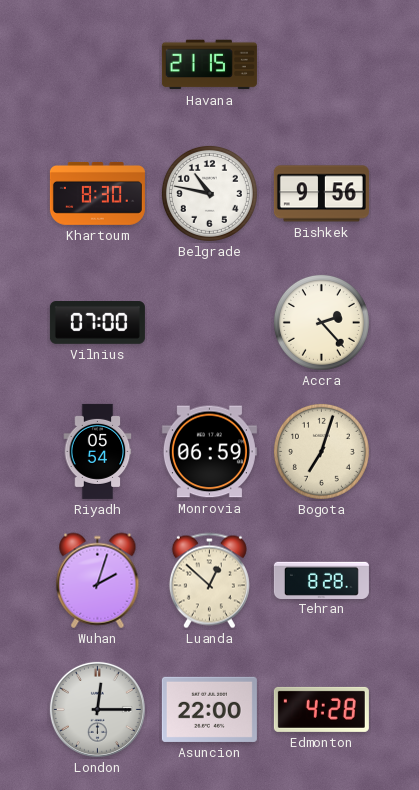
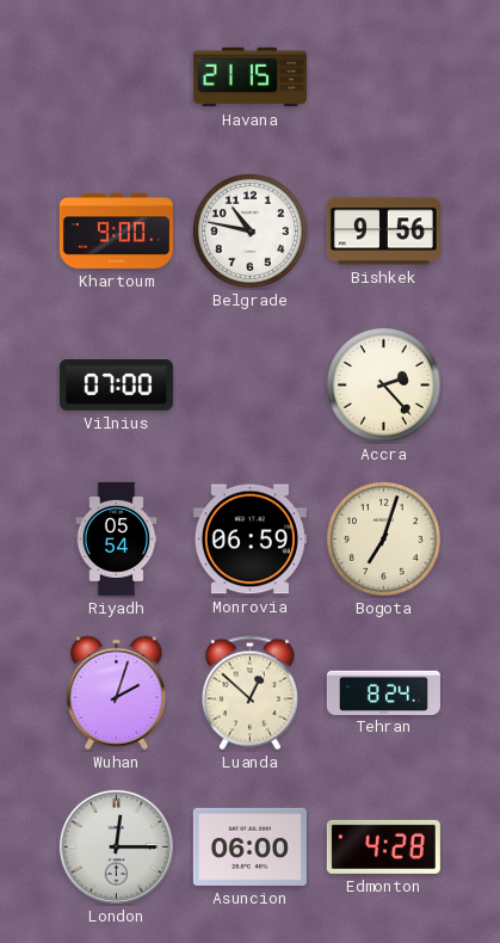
Khartoum: 8:30 -> 9:00
Tehran: 8:28 -> 8:24
Asuncion: 22:00 -> 06:00
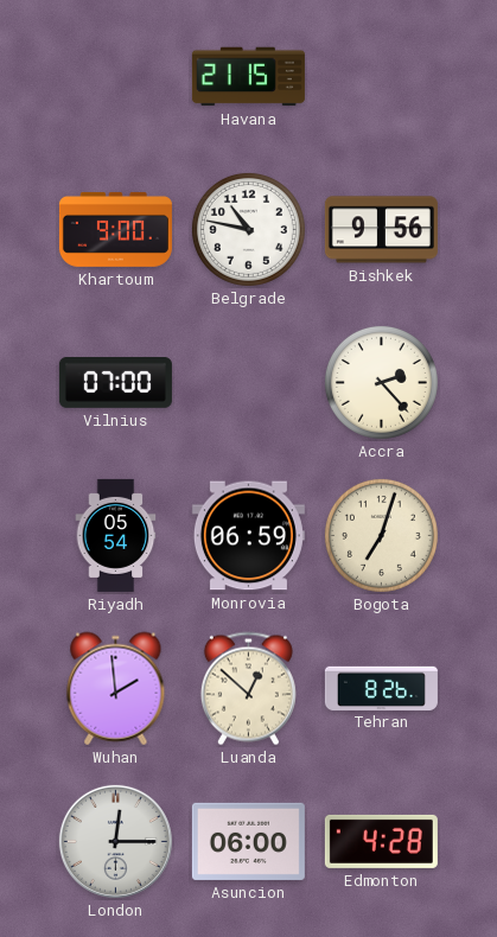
Wuhan: 2:03 -> 1:59
Tehran: 8:24 -> 8:26
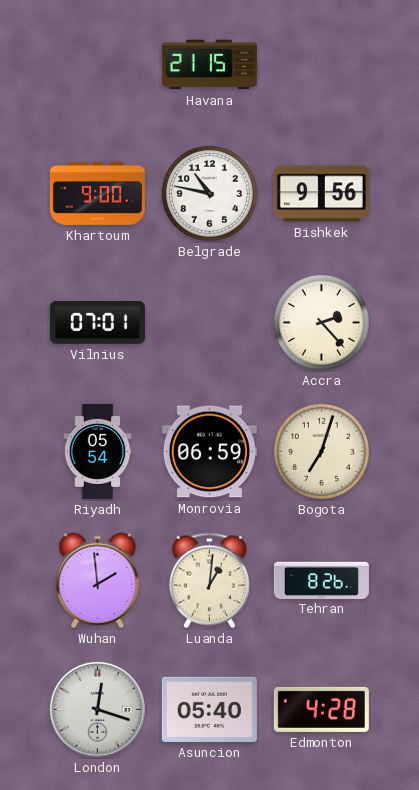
Vilnius: 07:00 -> 07:01
Luanda: 12:52 -> 1:01
London: 12:15 -> 12:18
Asuncion: 06:00 -> 05:40
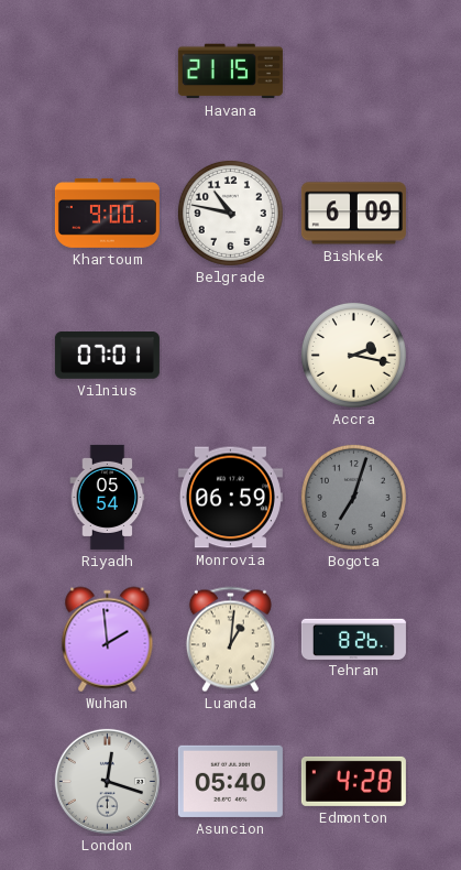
Bishkek: 9:56 -> 6:09
Accra: 2:23 -> 2:17
Bogota dial: cream -> grey
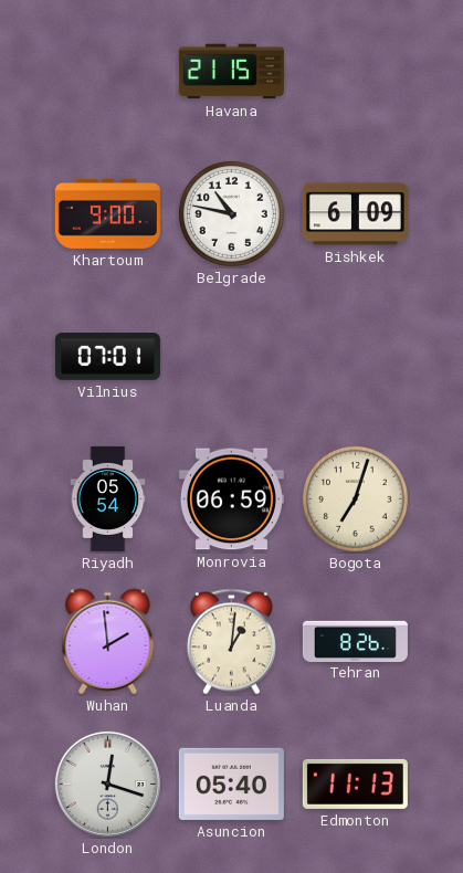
Accra: 2:17 -> none
Bogota dial: grey -> cream
Edmonton: 4:28 -> 11:13
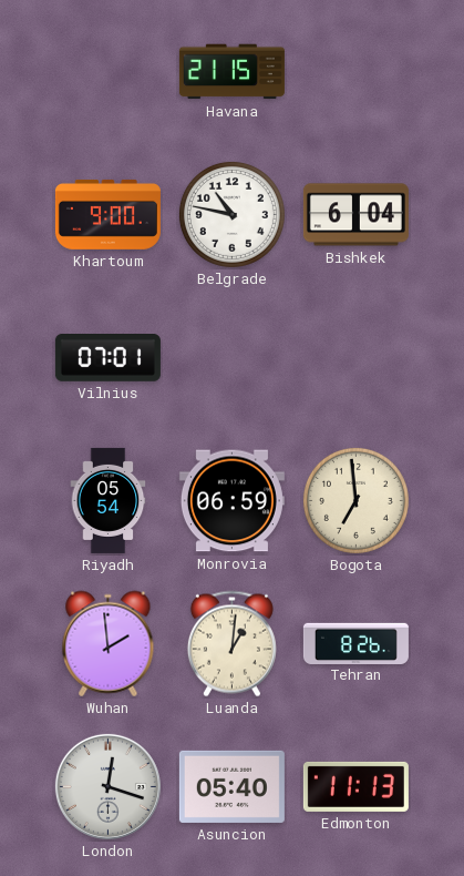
Bishkek: 6:09 -> 6:04
Bogota: 7:03 -> 6:59
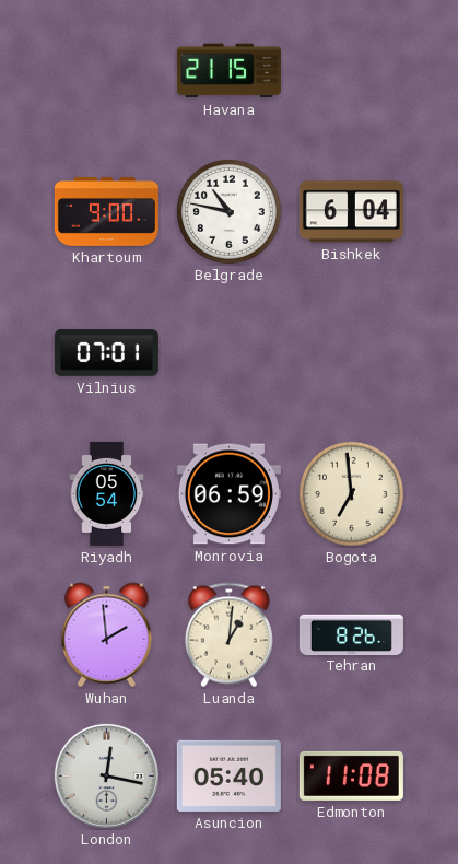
London: 12:18 -> 12:17
Edmonton: 11:13 -> 11:08
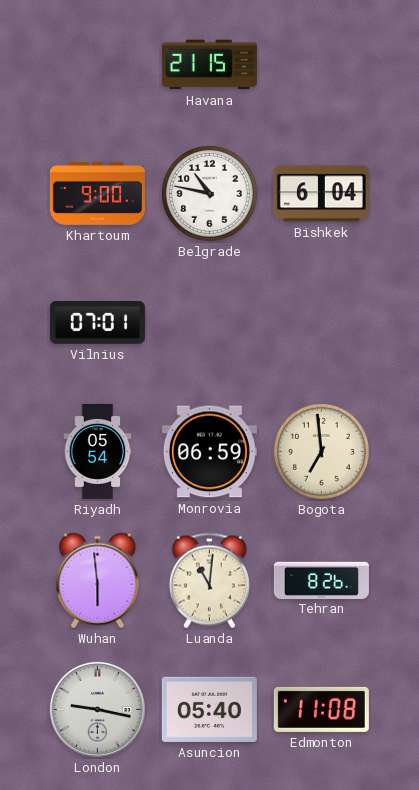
Wuhan: 1:59 -> 5:59
Luanda: 1:01 -> 11:01
London: 12:17 -> 9:17
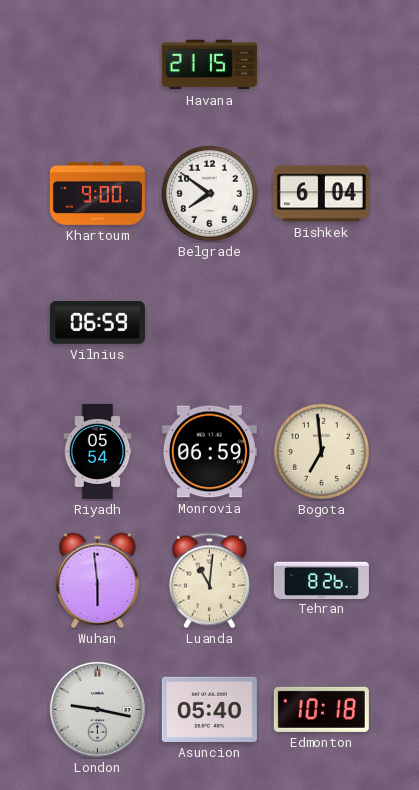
Belgrade: 10:47 -> 7:51
Vilnius: 07:01 -> 06:59
Edmonton: 11:08 -> 10:18
